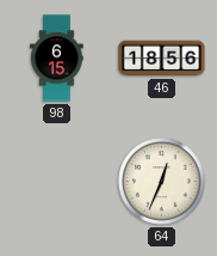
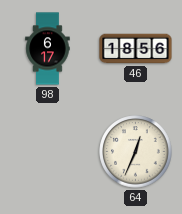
98: 6:15 -> 6:17
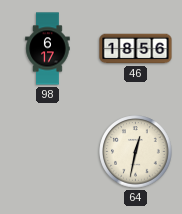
64: 12:34 -> 12:32
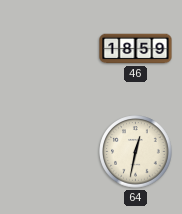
98: 6:17 -> none
46: 18:56 -> 18:59
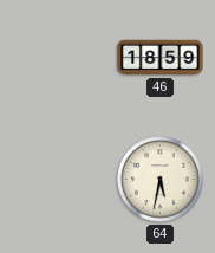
64: 12:32 -> 5:32
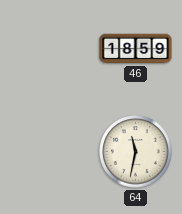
64: 5:32 -> 11:32
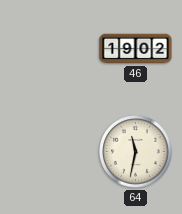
46: 18:59 -> 19:02
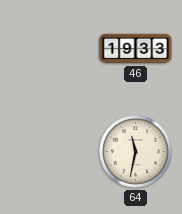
46: 19:02 -> 19:33
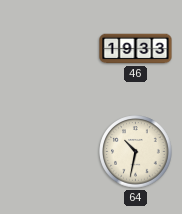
64: 11:32 -> 10:32
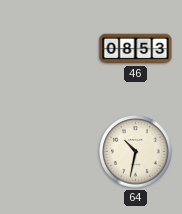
46: 19:33 -> 08:53
